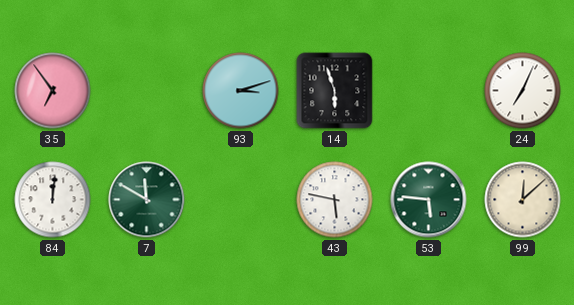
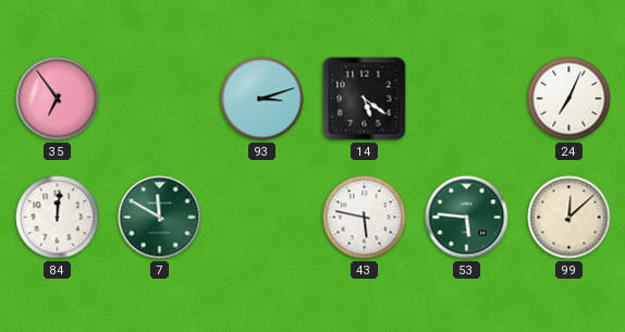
14: 5:57 -> 5:21
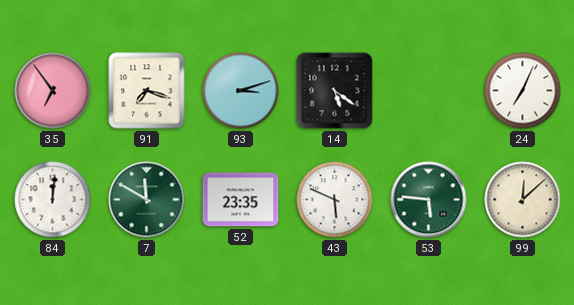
91: none -> 7:18
52: none -> 23:35
43: 5:47 -> 5:49
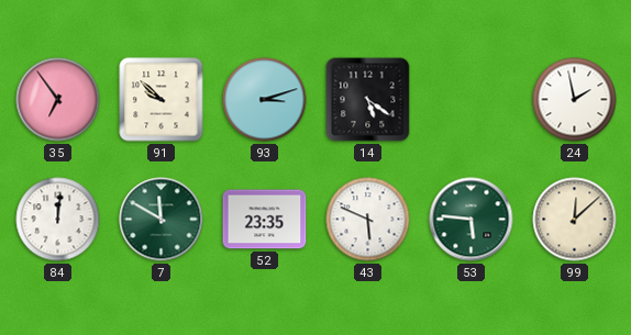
91: 7:18 -> 9:52
24: 7:04 -> 1:58
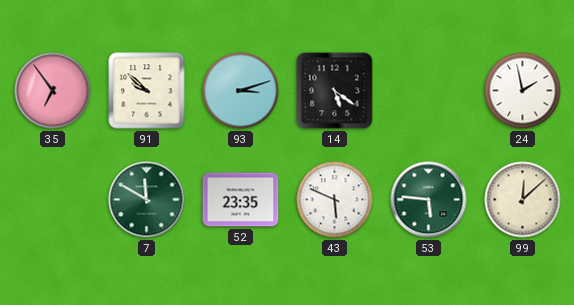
84: 12:01 -> none
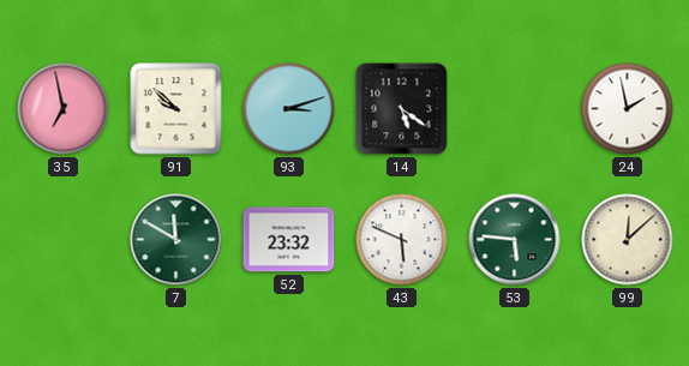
35: 6:54 -> 6:58
52: 23:35 -> 23:32
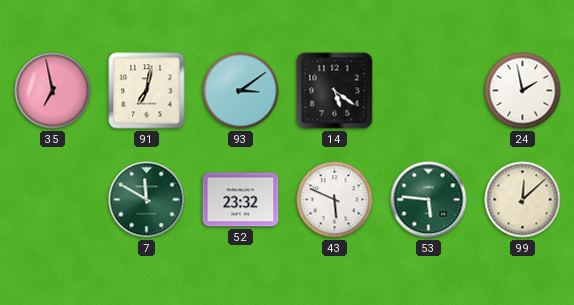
91: 9:52 -> 7:02
93: 3:12 -> 3:09
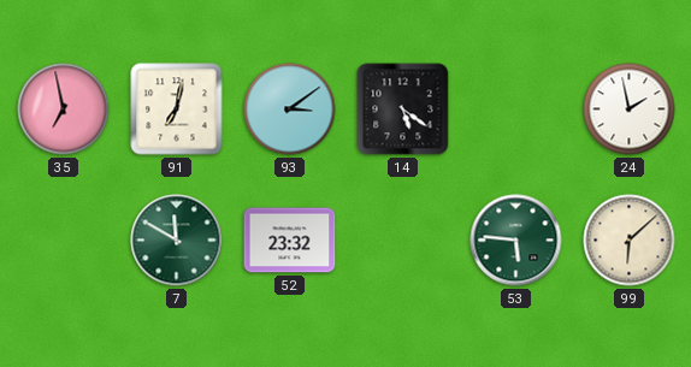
43: 5:49 -> none
99: 12:08 -> 6:08
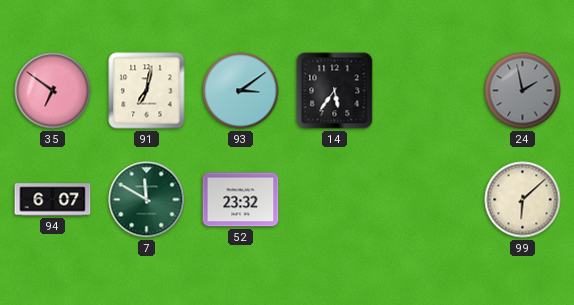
35: 6:58 -> 6:51
14: 5:21 -> 5:36
24 dial: white -> grey
94: none -> 6:07
53: 5:46 -> none
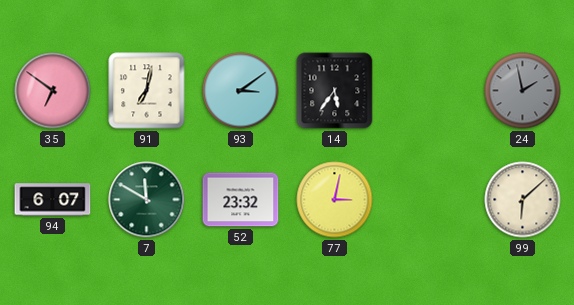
77: none -> 3:02
